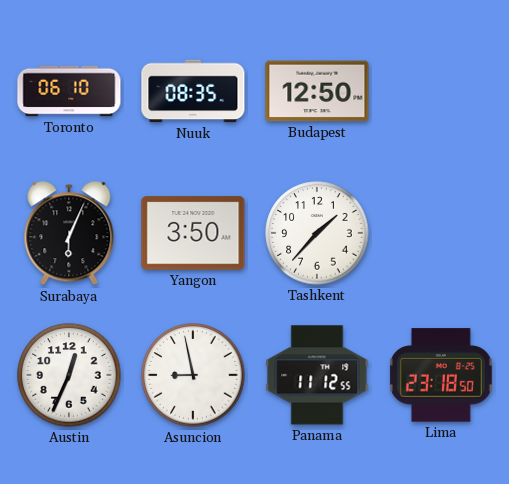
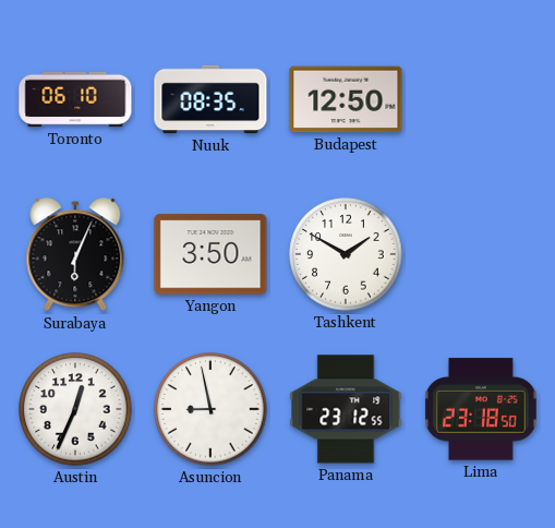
Tashkent: 1:37 -> 1:50
Panama: 11:12 -> 23:12
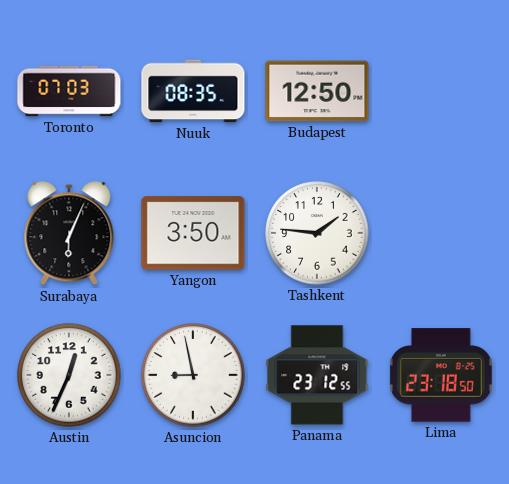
Toronto: 06:10 -> 07:03
Tashkent: 1:50 -> 1:46
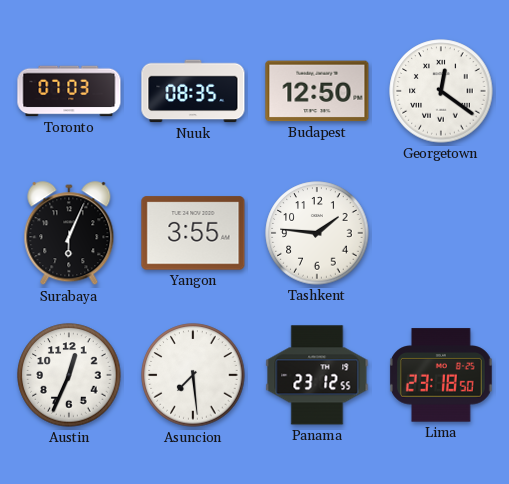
Georgetown: none -> 12:21
Yangon: 3:50 -> 3:55
Asuncion: 8:58 -> 7:29
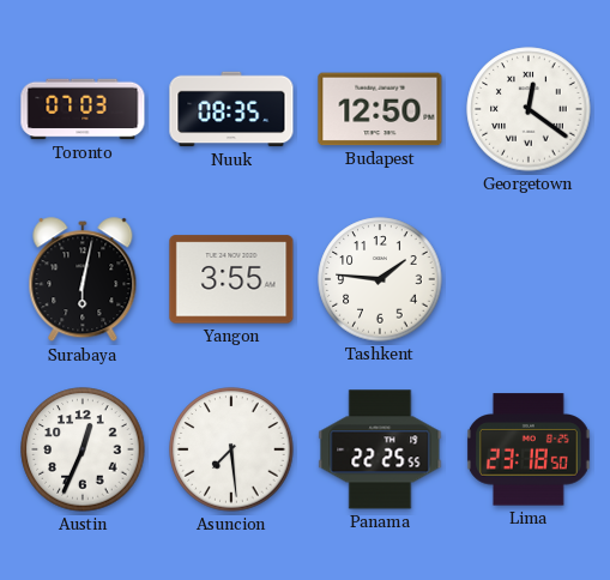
Surabaya: 6:04 -> 6:02
Panama: 23:12 -> 22:25
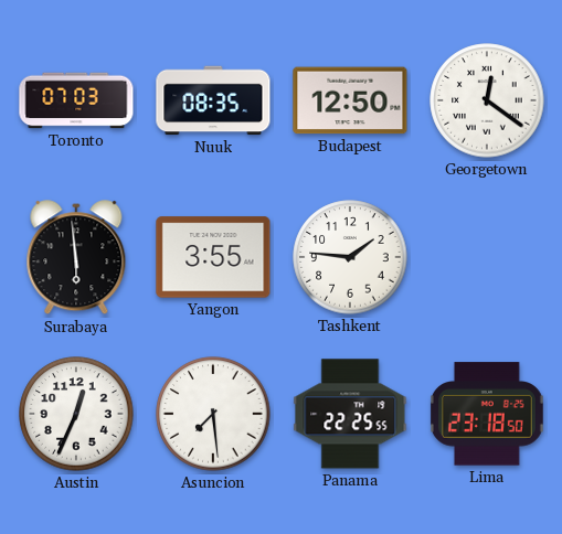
Surabaya: 6:02 -> 5:59
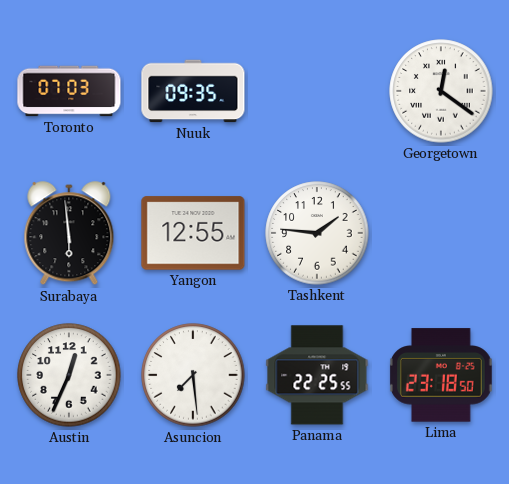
Nuuk: 08:35 -> 09:35
Budapest: 12:50 -> none
Yangon: 3:55 -> 12:55
